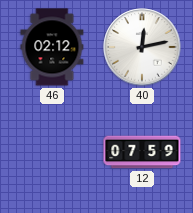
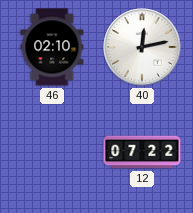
46: 02:12 -> 02:10
12: 07:59 -> 07:22
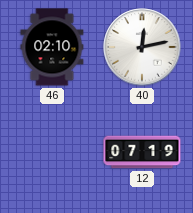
12: 07:22 -> 07:19
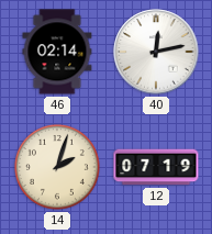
46: 02:10 -> 02:14
14: none -> 2:03
